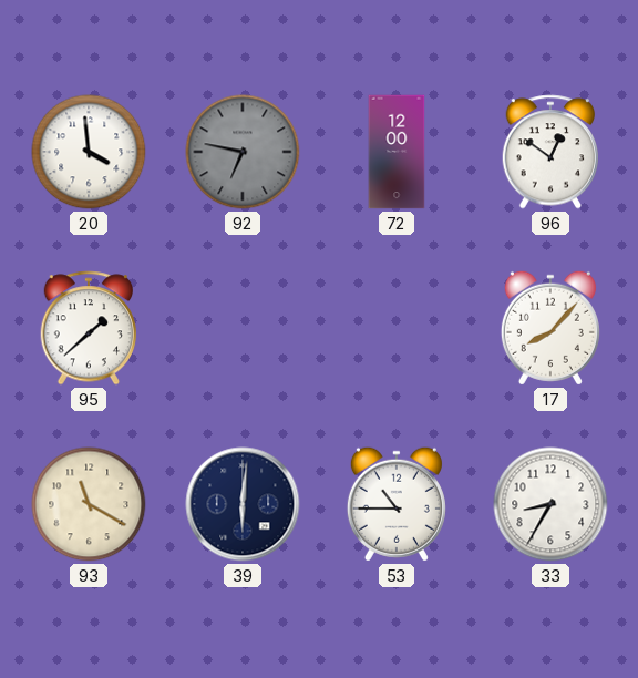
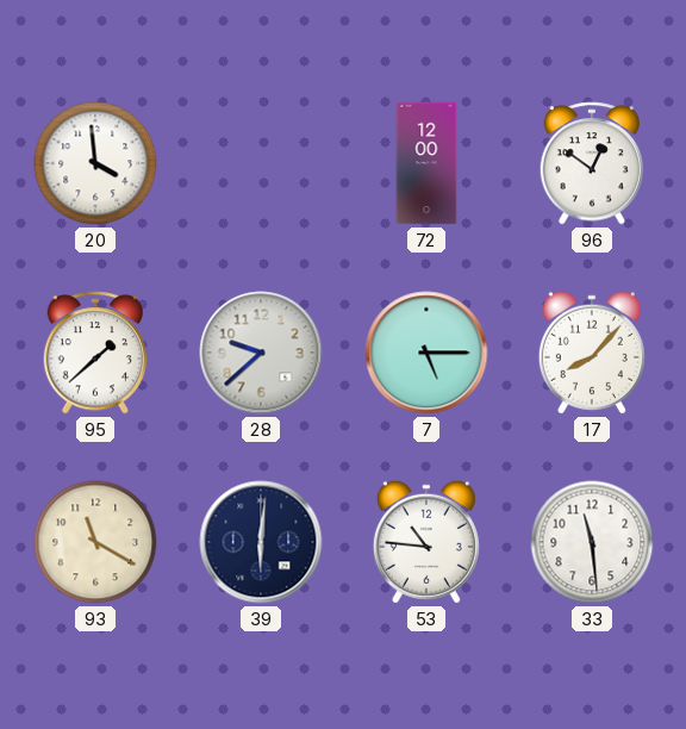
92: 6:47 -> none
28: none -> 9:38
7: none -> 5:15
53: 10:45 -> 10:46
33: 8:35 -> 11:29
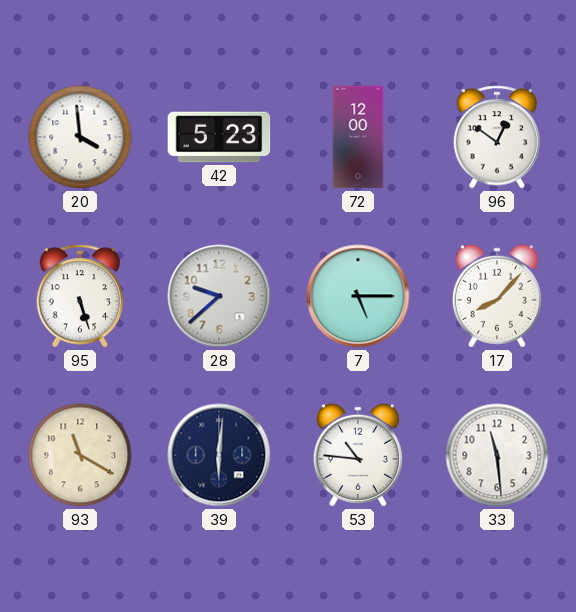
42: none -> 5:23
95: 1:38 -> 5:27
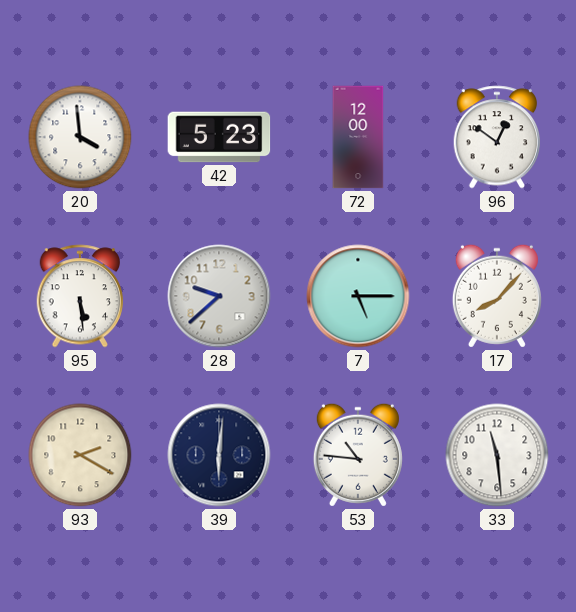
95: 5:27 -> 5:29
93: 11:20 -> 2:20
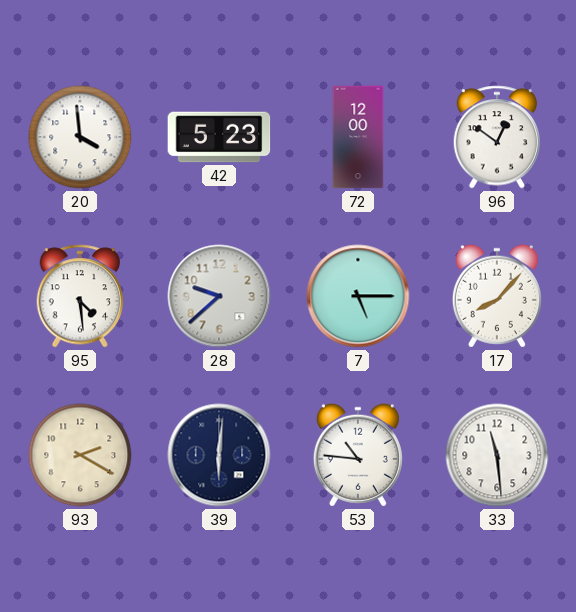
95: 5:29 -> 4:29
